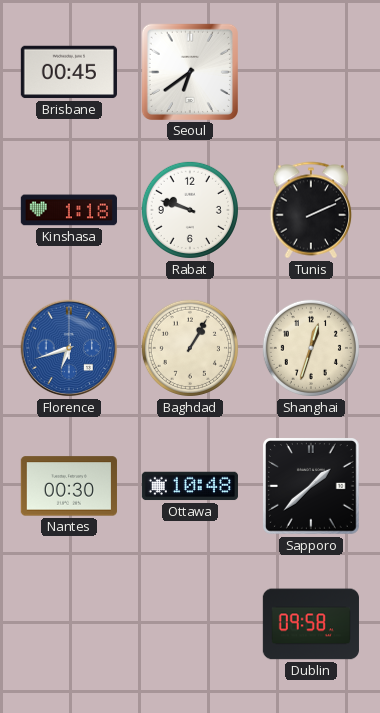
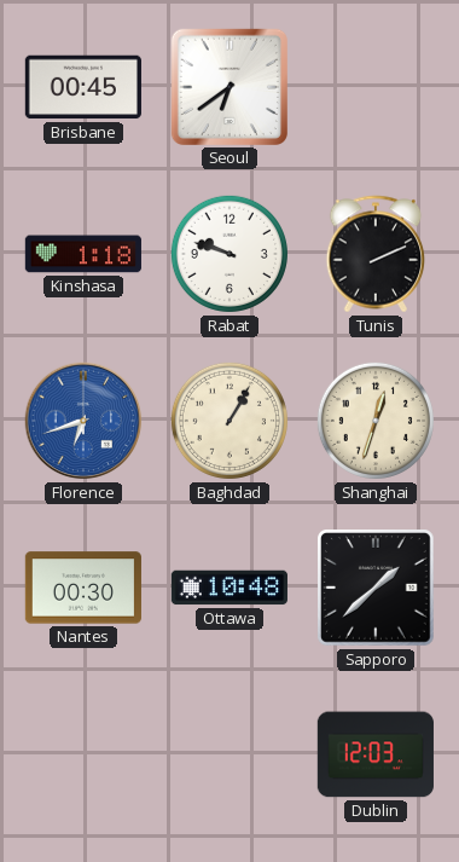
Dublin: 09:58 -> 12:03
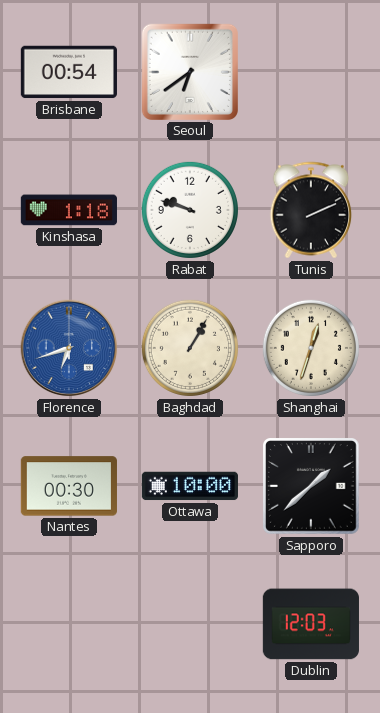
Brisbane: 00:45 -> 00:54
Ottawa: 10:48 -> 10:00
